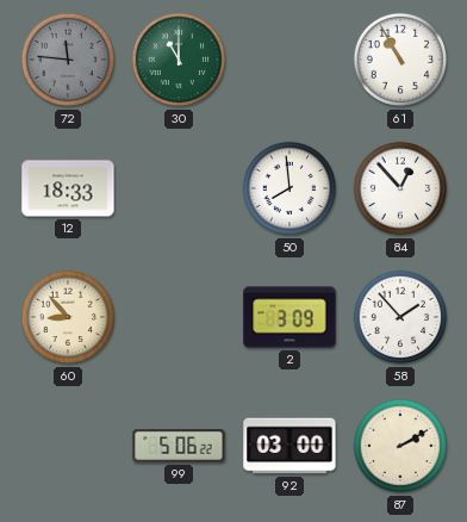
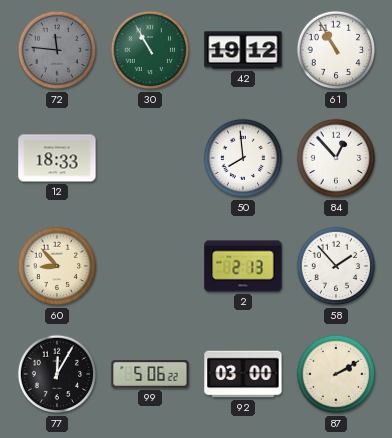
30: 11:00 -> 10:55
42: none -> 19:12
2: 3:09 -> 2:13
77: none -> 12:05
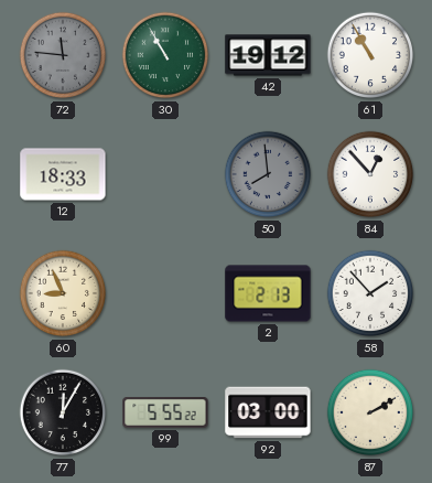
50 dial: white -> grey
60: 8:53 -> 8:56
99: 5:06 -> 5:55
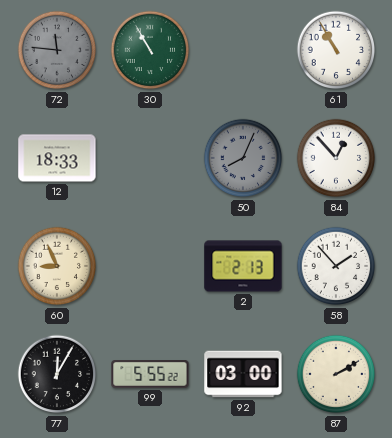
42: 19:12 -> none
50: 7:59 -> 8:04
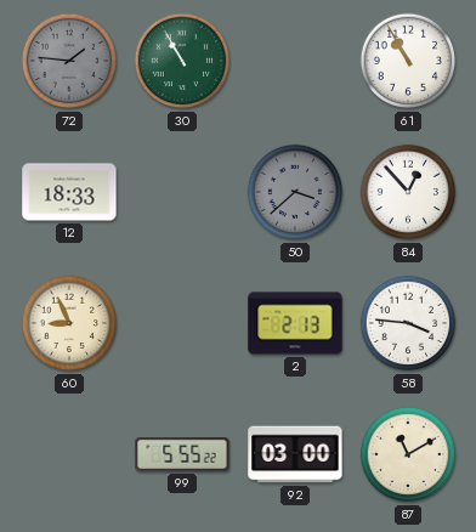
72: 11:46 -> 1:46
50: 8:04 -> 3:38
58: 1:53 -> 3:46
77: 12:05 -> none
87: 2:10 -> 11:10
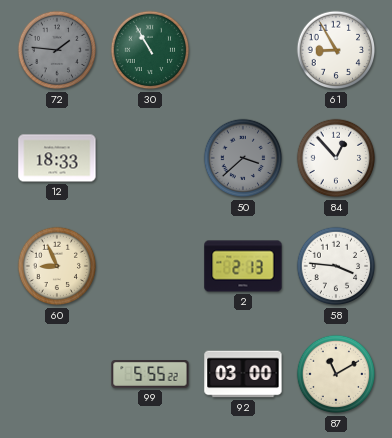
61: 10:55 -> 8:55
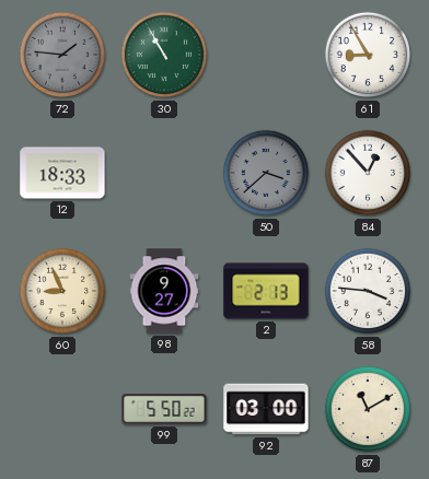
98: none -> 9:27
99: 5:55 -> 5:50
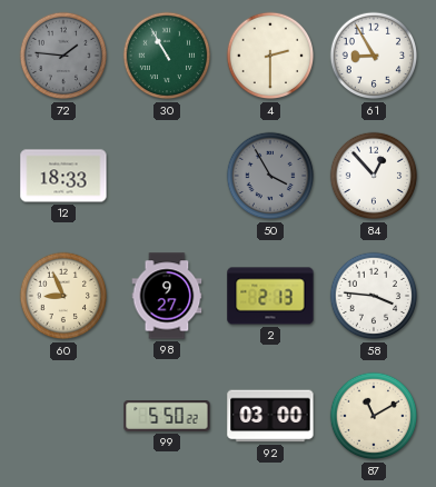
4: none -> 2:30
50: 3:38 -> 3:55
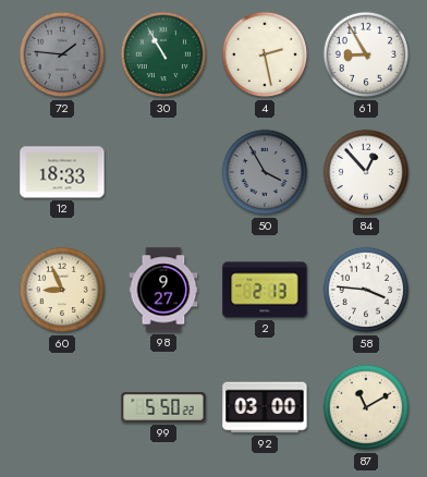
4: 2:30 -> 2:28
